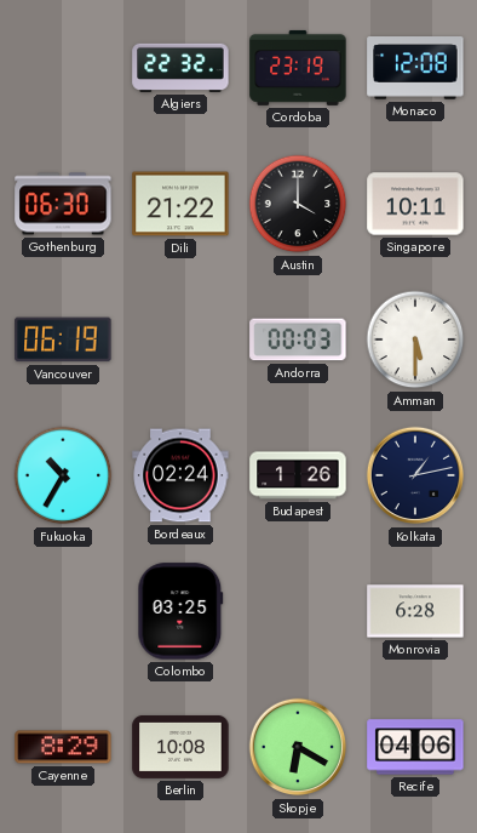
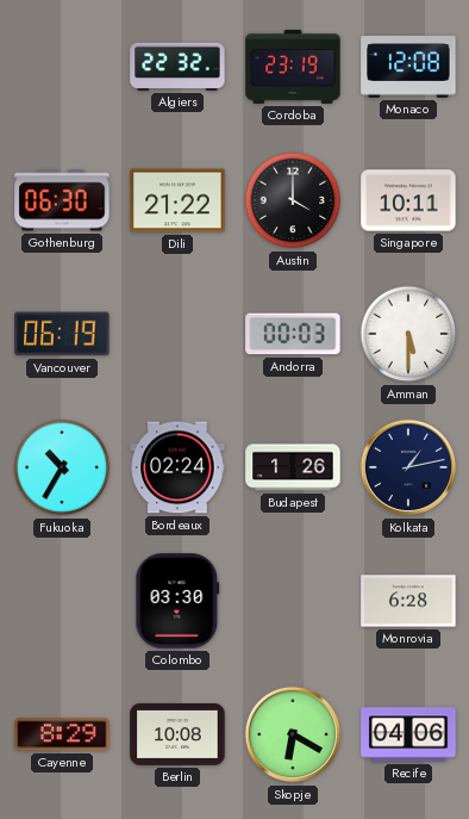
Colombo: 03:25 -> 03:30
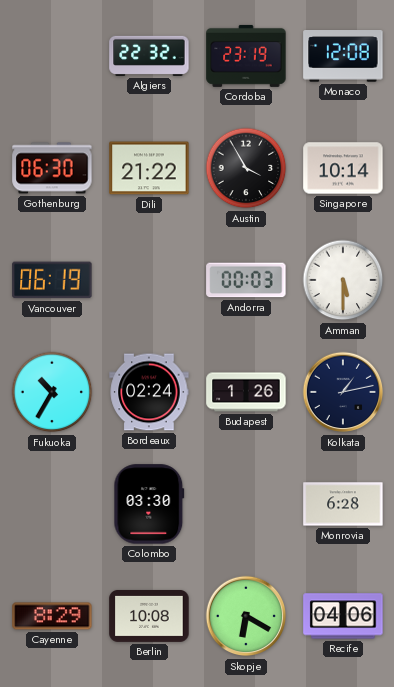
Austin: 4:00 -> 3:55
Singapore: 10:11 -> 10:14
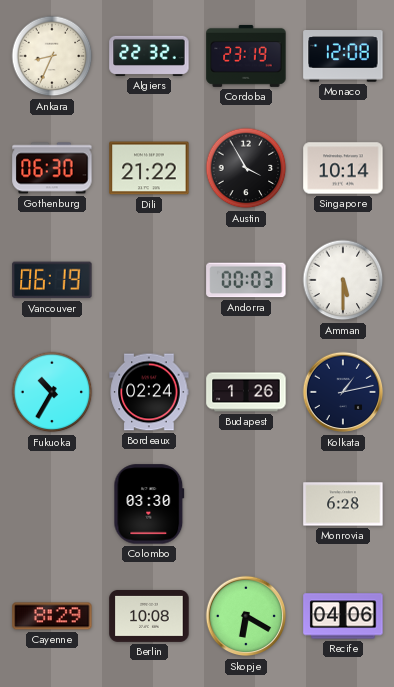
Ankara: none -> 8:34
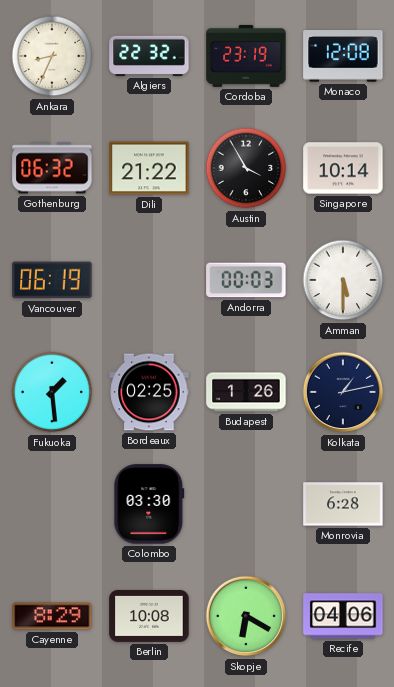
Gothenburg: 06:30 -> 06:32
Fukuoka: 10:35 -> 1:29
Bordeaux: 02:24 -> 02:25
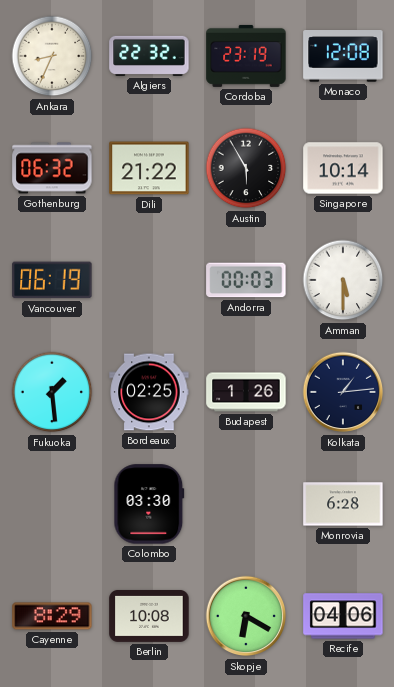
Austin: 3:55 -> 5:55
Kolkata: 1:13 -> 1:14
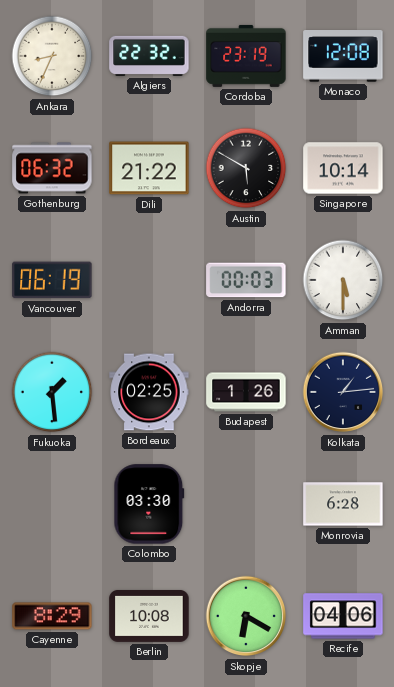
Austin: 5:55 -> 5:50
